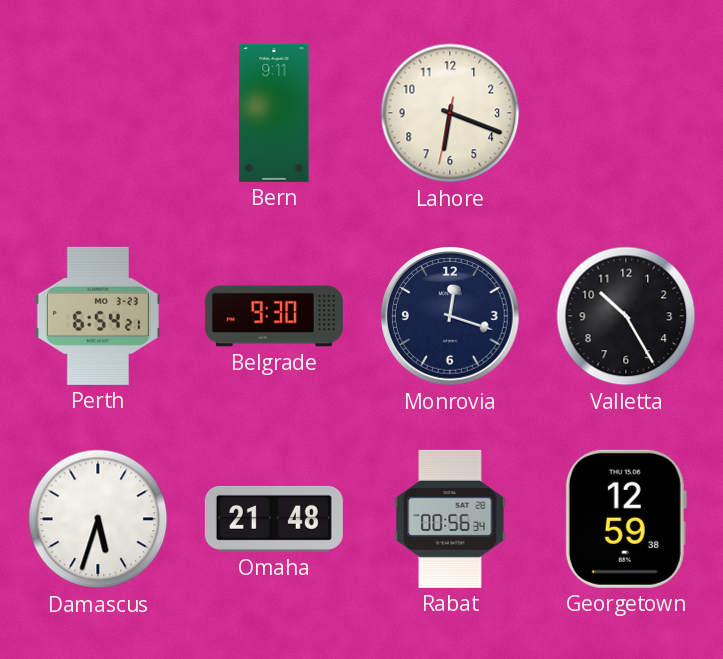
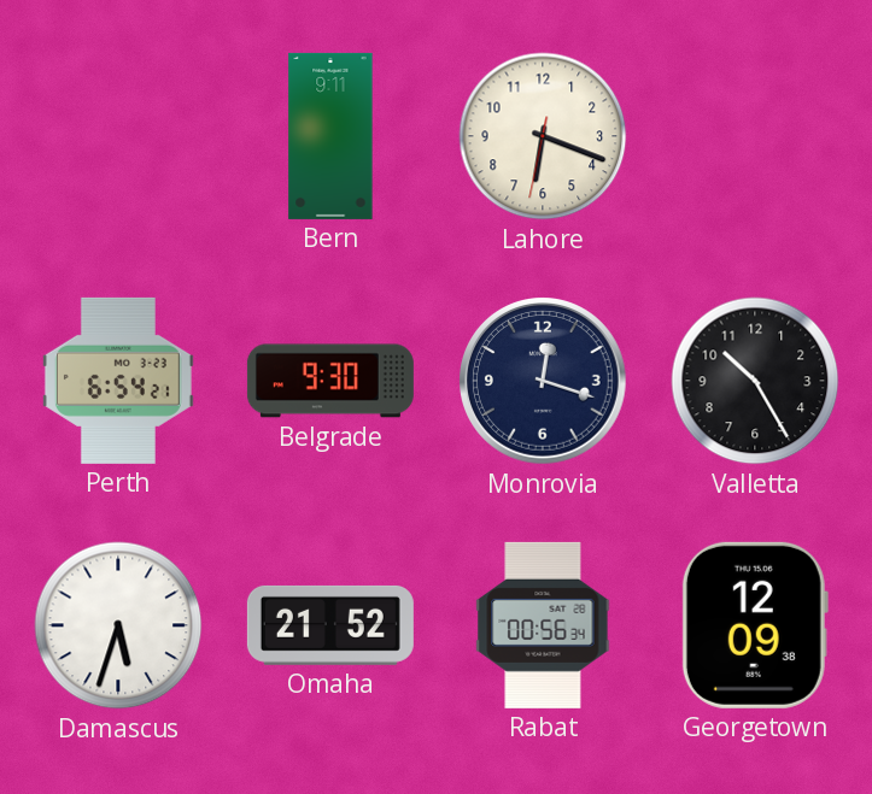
Omaha: 21:48 -> 21:52
Georgetown: 12:59 -> 12:09
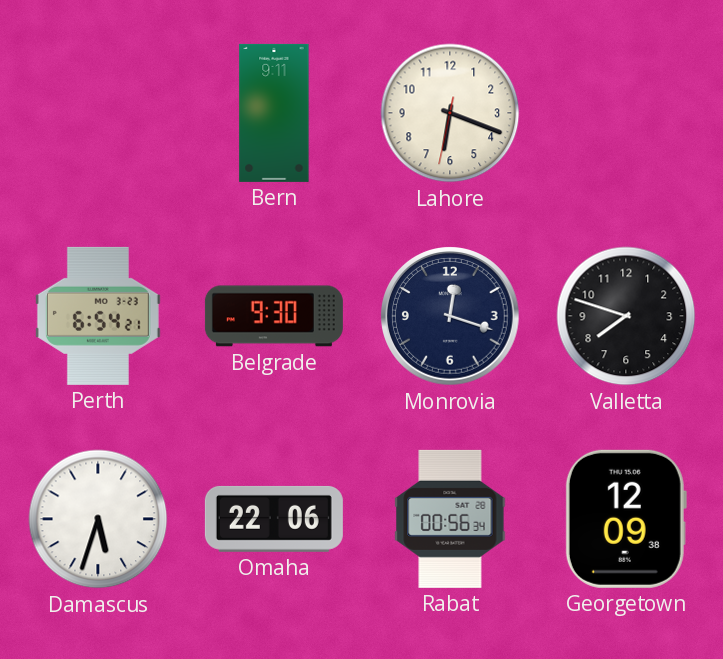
Valletta: 10:25 -> 7:48
Omaha: 21:52 -> 22:06
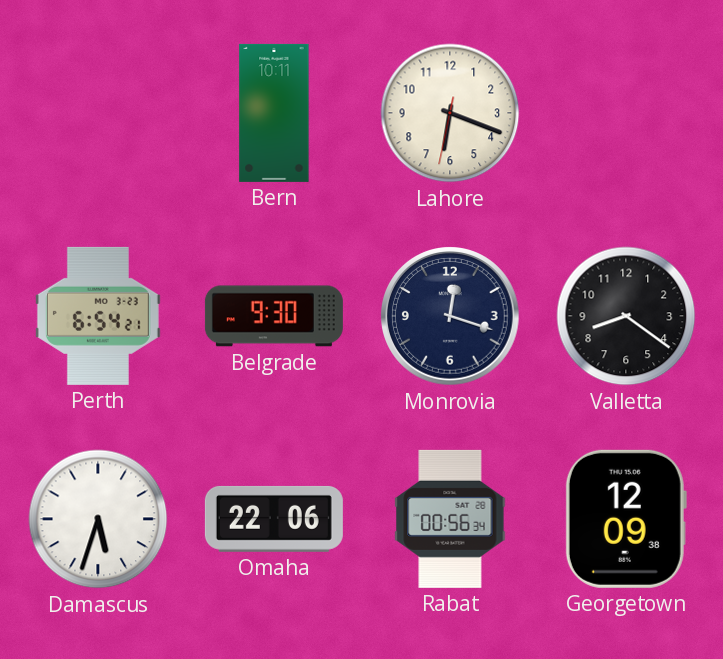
Bern: 9:11 -> 10:11
Valletta: 7:48 -> 8:21
